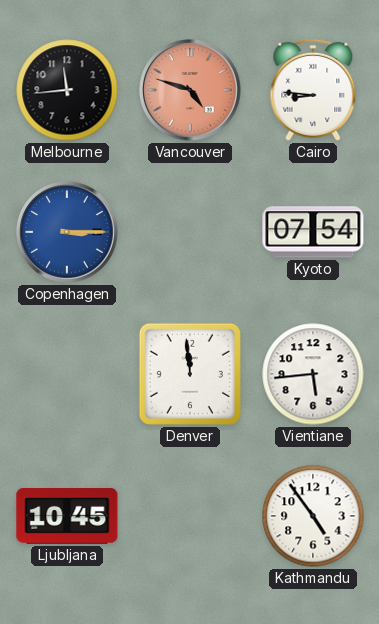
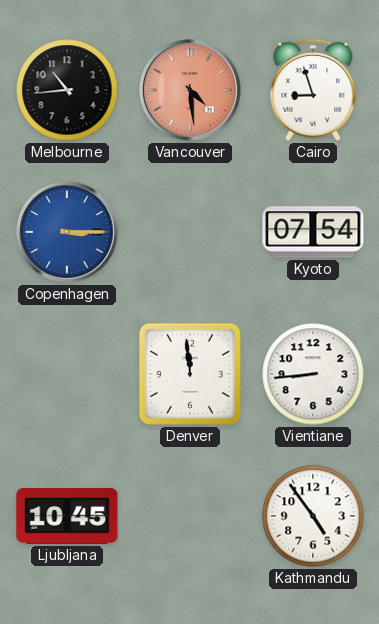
Melbourne: 11:44 -> 10:44
Vancouver: 4:48 -> 4:29
Cairo: 8:46 -> 8:57
Vientiane: 5:44 -> 8:44
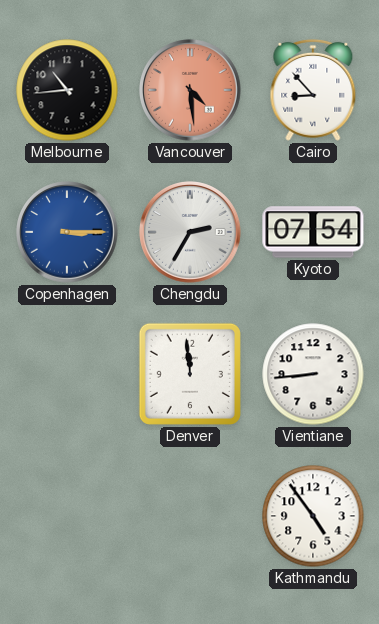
Cairo: 8:57 -> 8:53
Chengdu: none -> 2:35
Ljubljana: 10:45 -> none
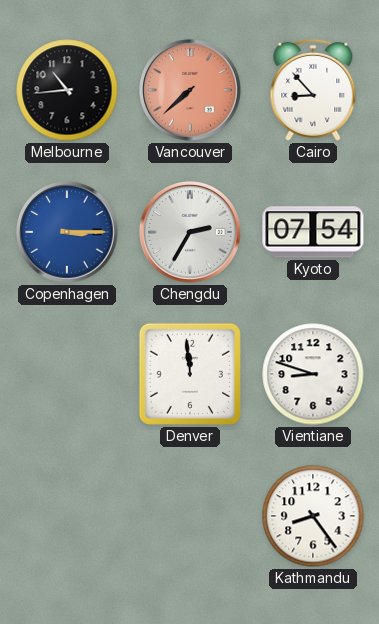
Vancouver: 4:29 -> 7:38
Vientiane: 8:44 -> 8:48
Kathmandu: 4:54 -> 8:24
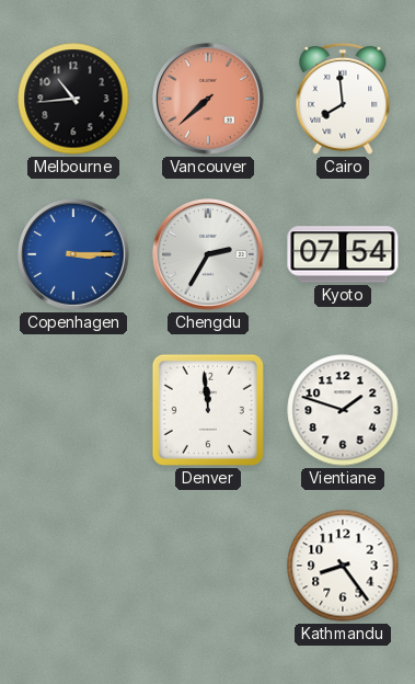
Cairo: 8:53 -> 7:59
Vientiane: 8:48 -> 1:48
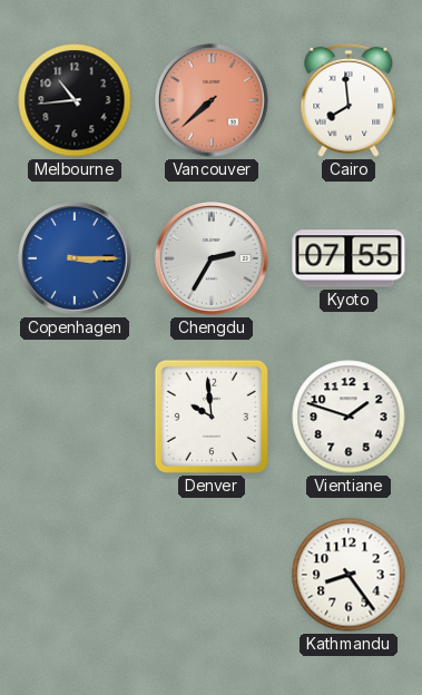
Kyoto: 07:54 -> 07:55
Denver: 11:59 -> 9:59
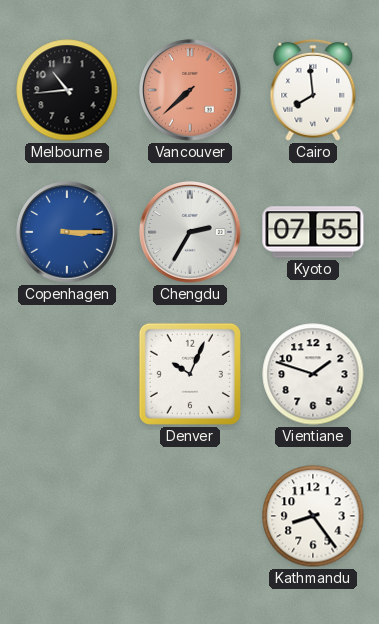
Denver: 9:59 -> 10:04
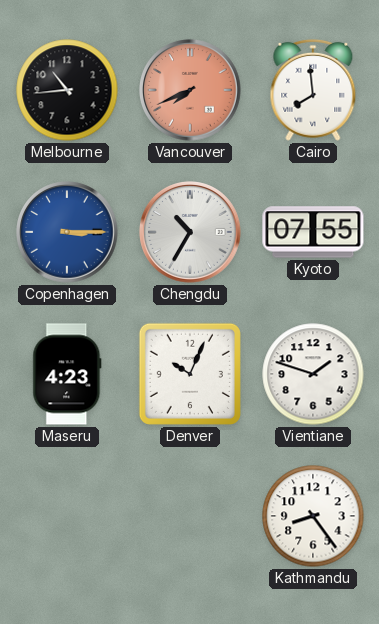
Vancouver: 7:38 -> 7:41
Chengdu: 2:35 -> 10:35
Maseru: none -> 4:23
